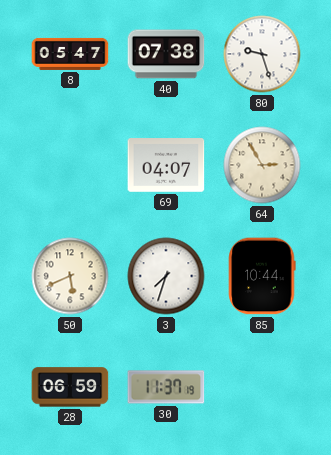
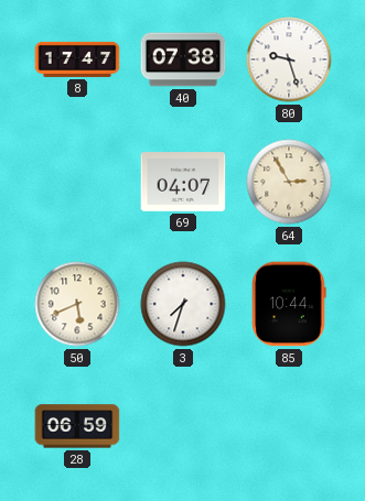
8: 05:47 -> 17:47
30: 11:37 -> none
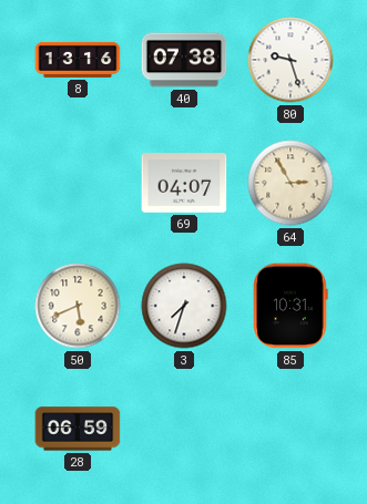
8: 17:47 -> 13:16
85: 10:44 -> 10:31
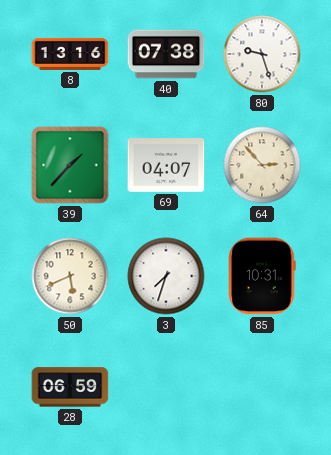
39: none -> 1:37
64: 2:55 -> 2:53
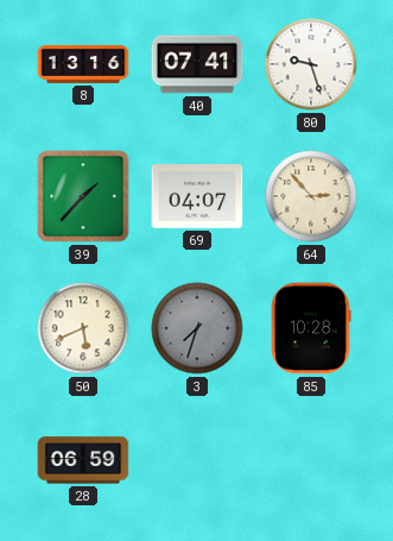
40: 07:38 -> 07:41
3 dial: white -> grey
85: 10:31 -> 10:28
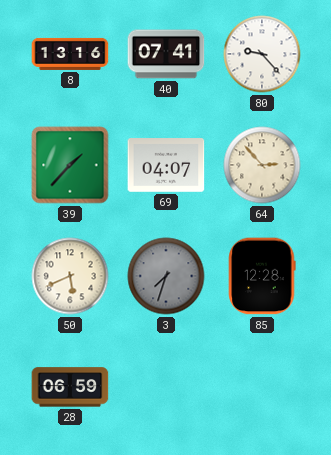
80: 9:27 -> 9:23
85: 10:28 -> 12:28
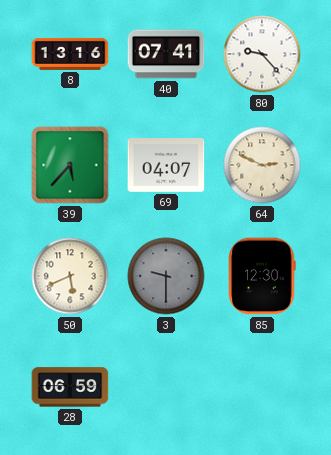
39: 1:37 -> 5:37
64: 2:53 -> 2:49
3: 7:33 -> 9:30
85: 12:28 -> 12:30
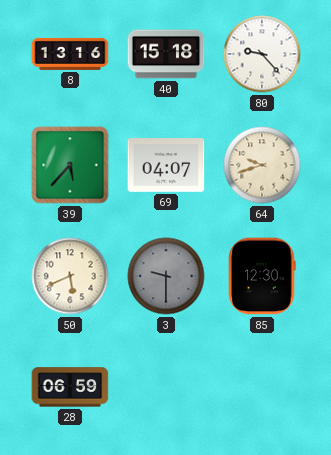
40: 07:41 -> 15:18
64: 2:49 -> 9:42
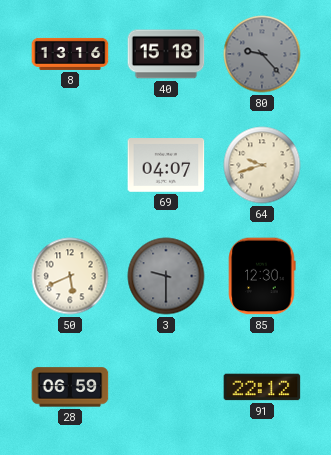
80 dial: white -> grey
39: 5:37 -> none
91: none -> 22:12
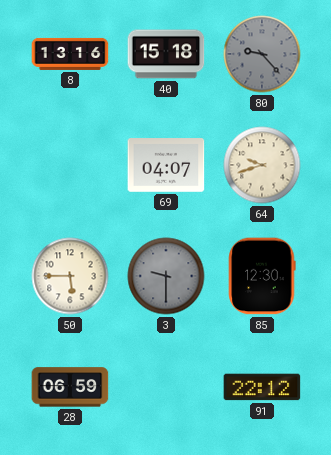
50: 5:41 -> 5:45
